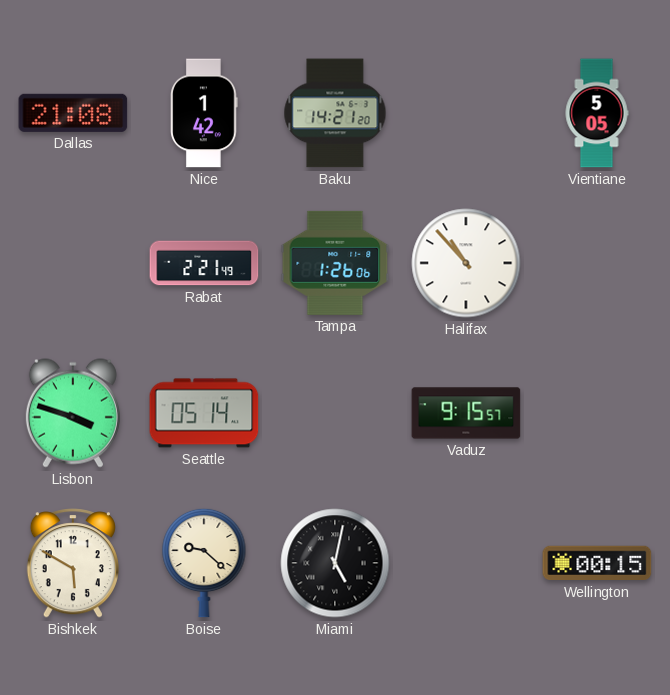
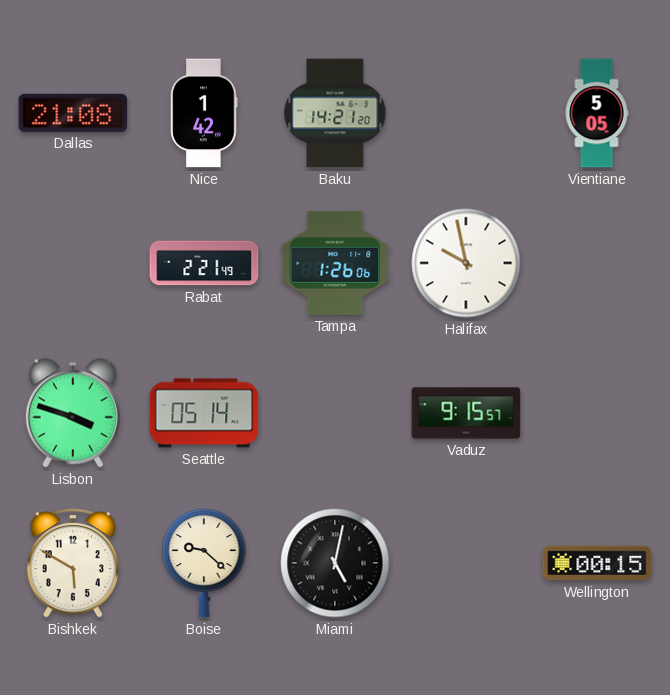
Halifax: 10:53 -> 9:58
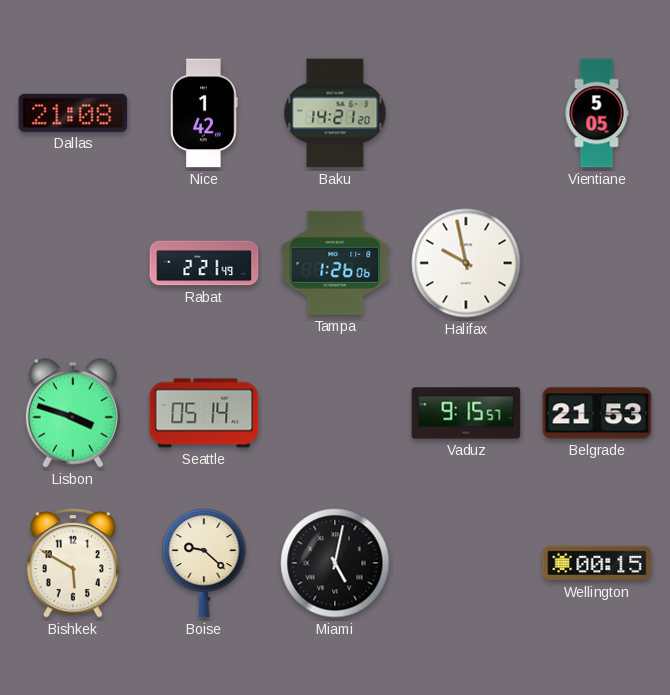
Belgrade: none -> 21:53
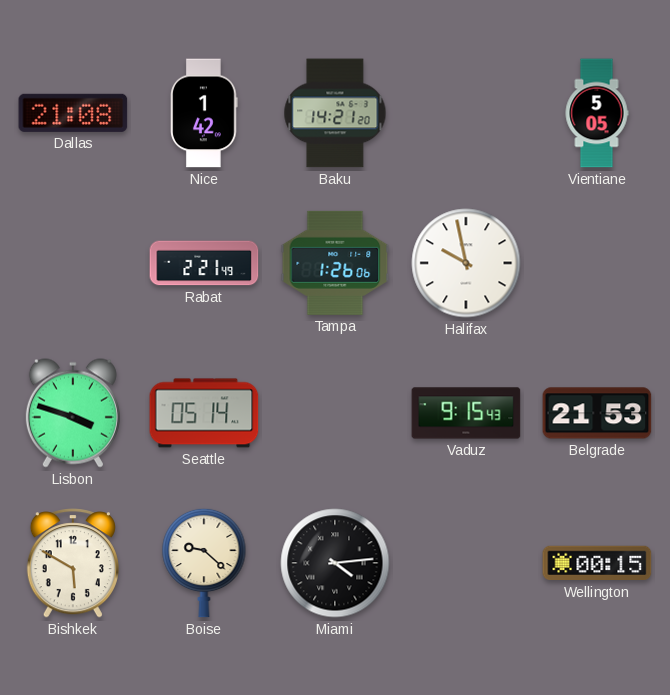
Vaduz: 9:15:57 -> 9:15:43
Miami: 5:02 -> 4:14
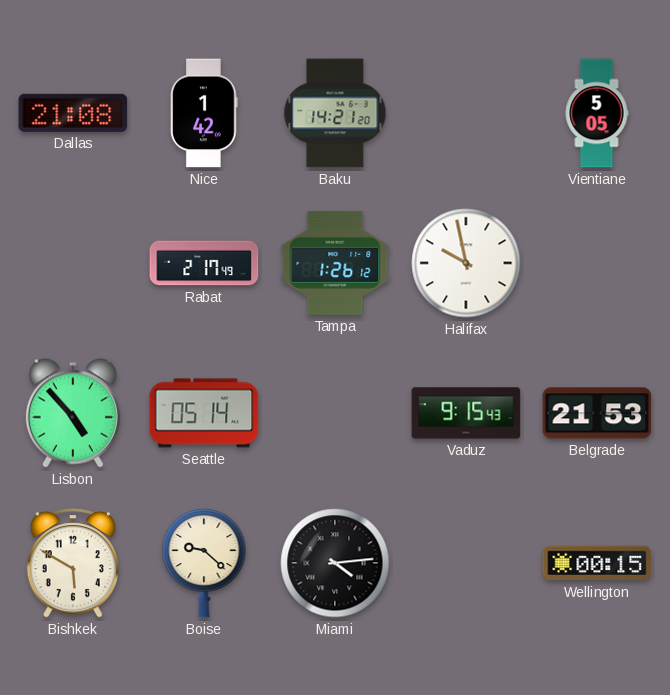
Rabat: 2:21 -> 2:17
Tampa: 1:26:06 -> 1:26:12
Lisbon: 3:48 -> 4:53
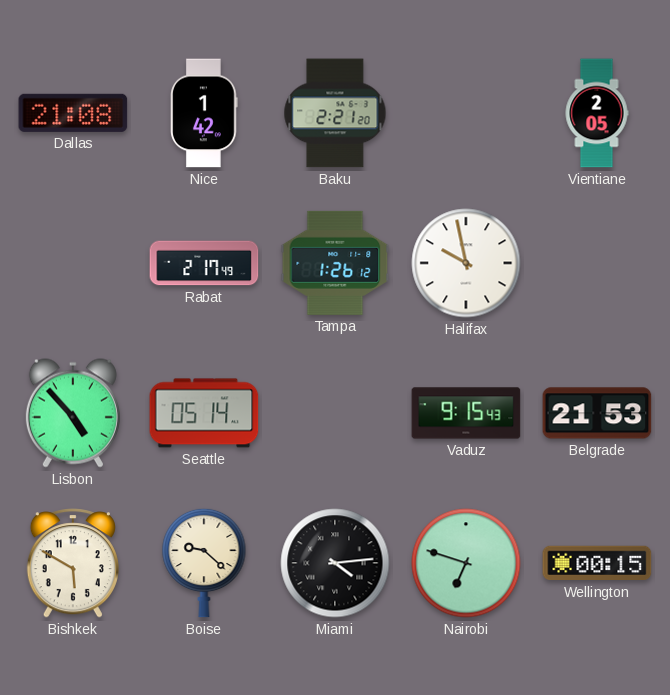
Baku: 14:21 -> 2:21
Vientiane: 5:05 -> 2:05
Nairobi: none -> 6:48
